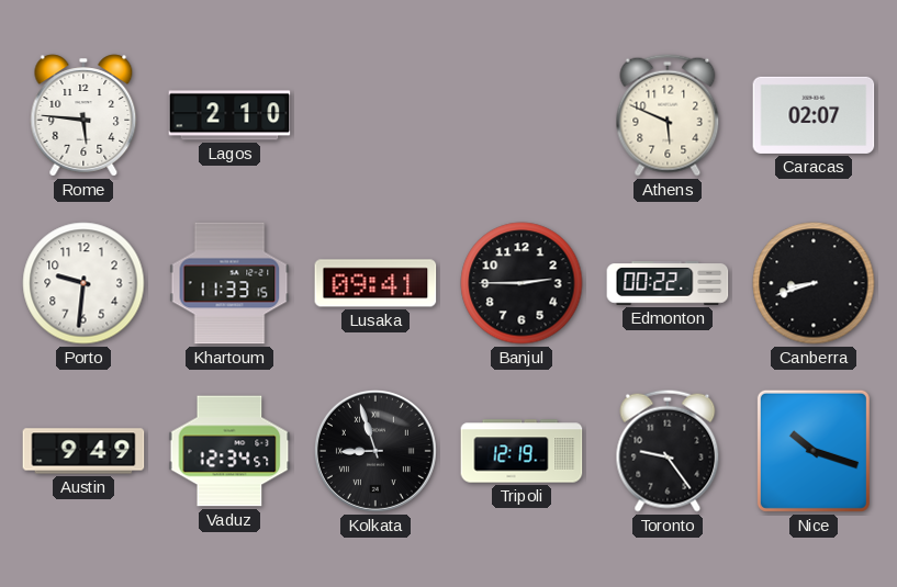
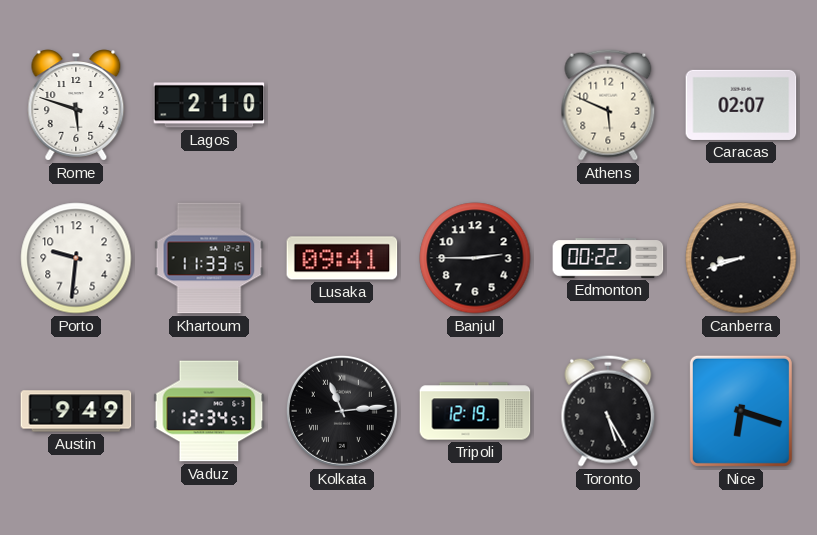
Rome: 5:46 -> 5:48
Kolkata: 8:57 -> 11:14
Toronto: 9:24 -> 5:25
Nice: 10:18 -> 6:18
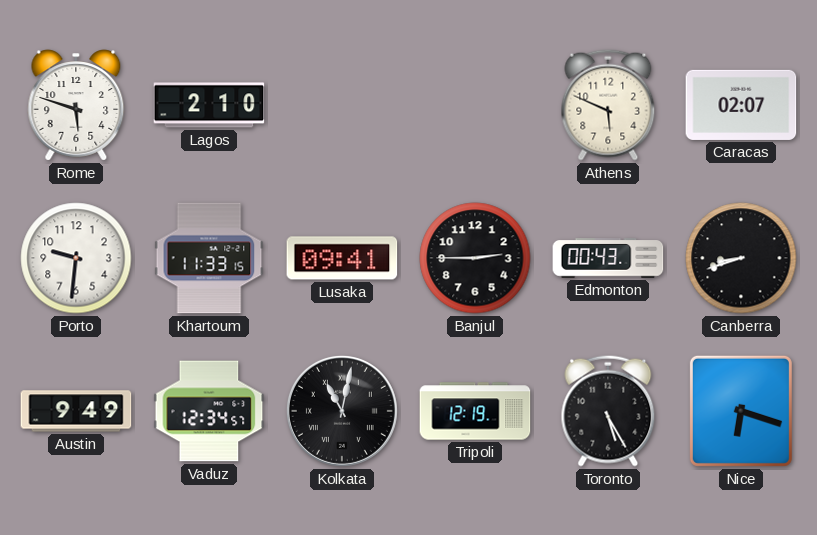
Edmonton: 00:22 -> 00:43
Kolkata: 11:14 -> 11:02
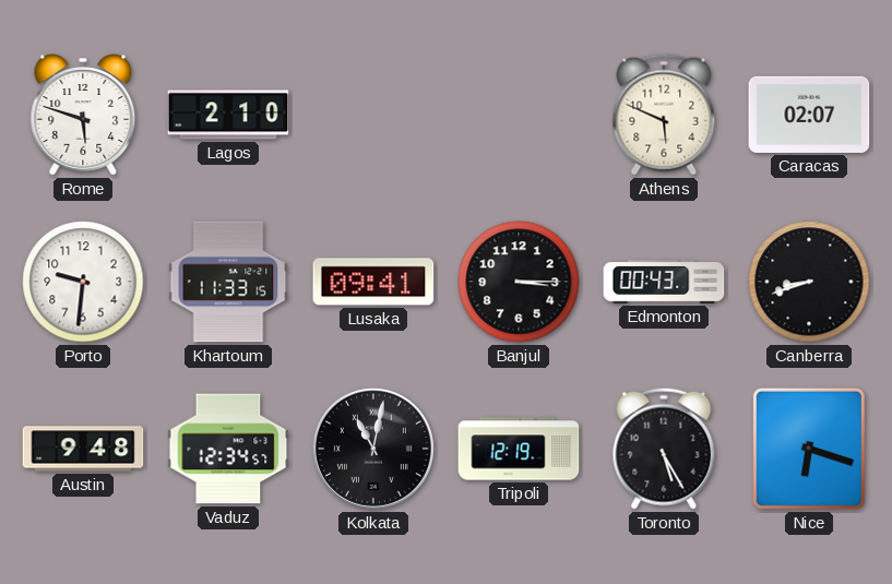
Banjul: 2:45 -> 3:15
Austin: 9:49 -> 9:48
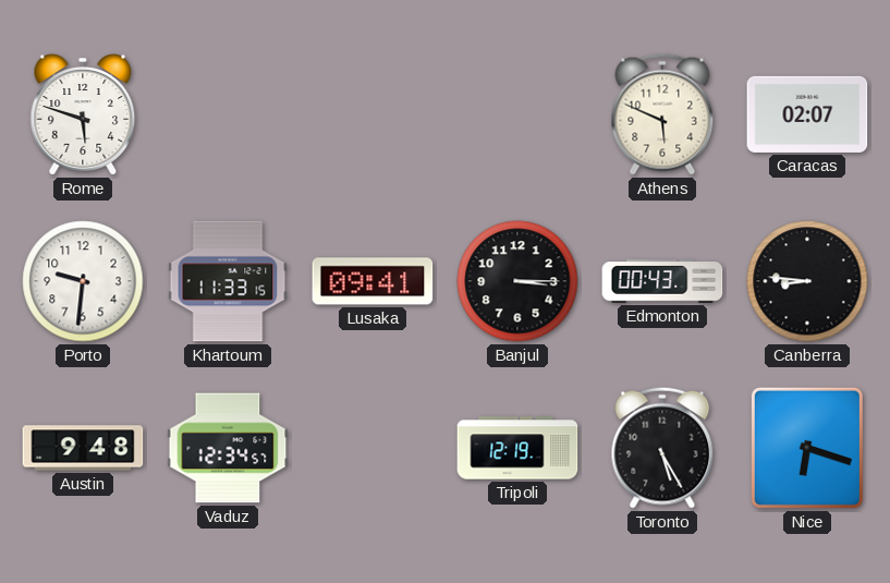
Lagos: 2:10 -> none
Canberra: 8:42 -> 8:46
Kolkata: 11:02 -> none
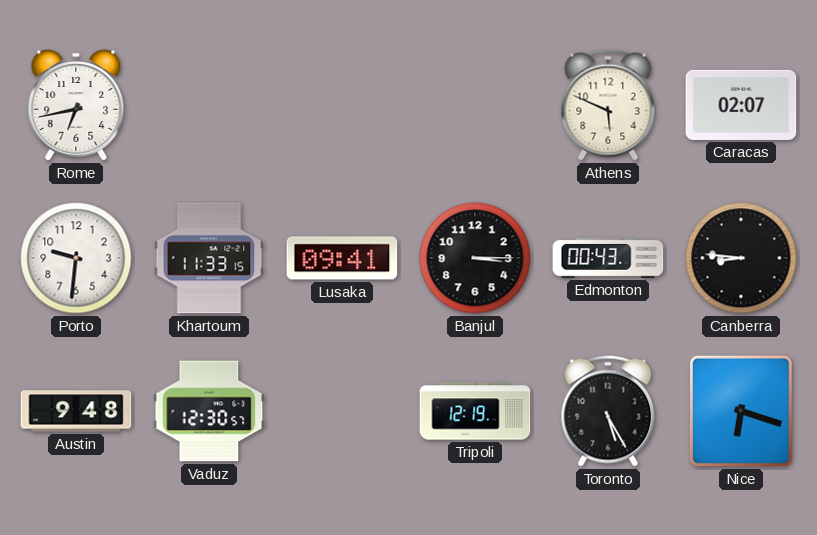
Rome: 5:48 -> 6:43
Vaduz: 12:34 -> 12:30
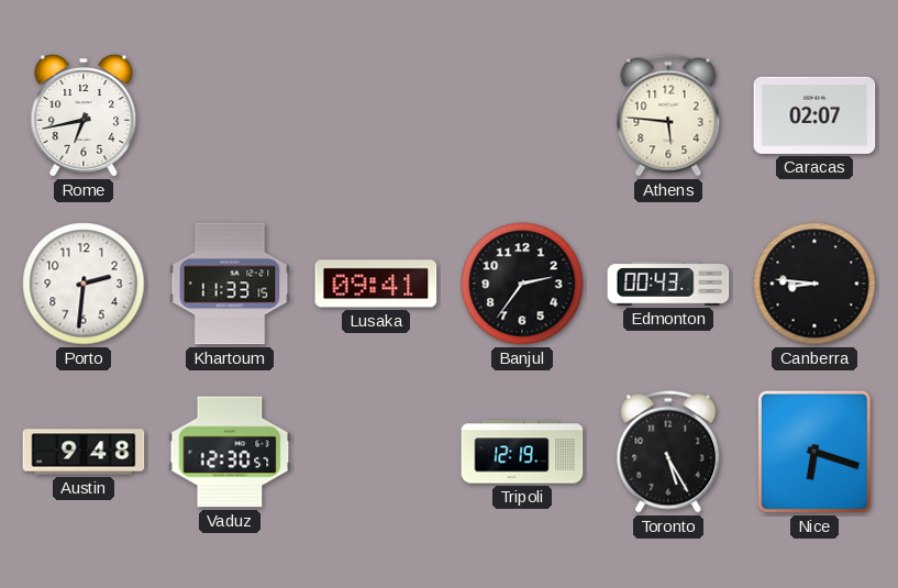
Athens: 5:49 -> 5:46
Porto: 9:31 -> 2:31
Banjul: 3:15 -> 2:36
